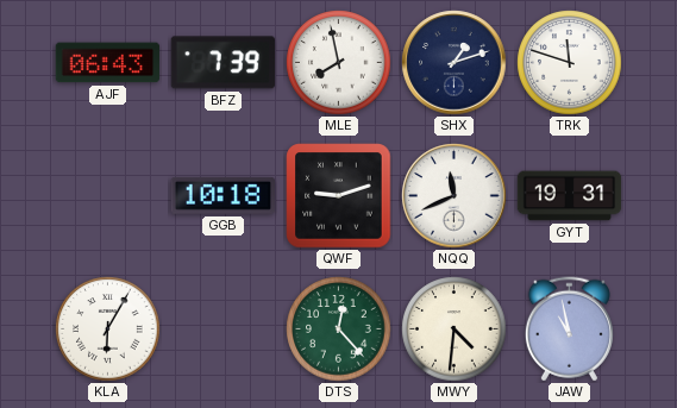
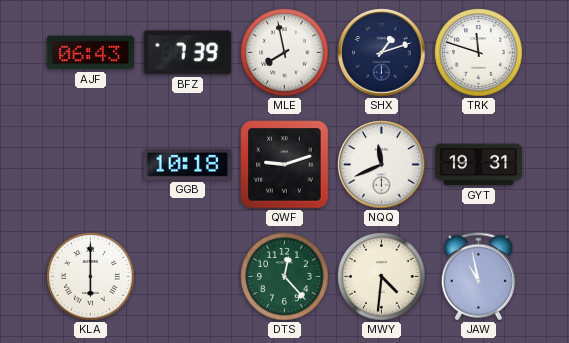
KLA: 6:05 -> 6:00
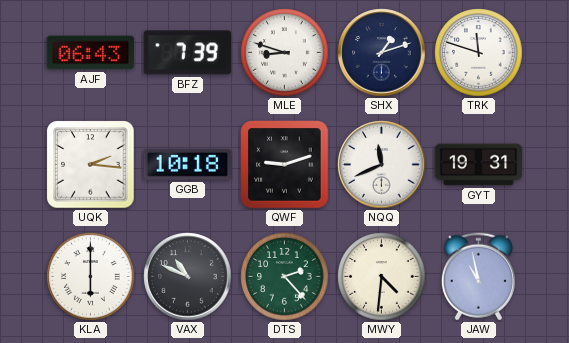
MLE: 7:58 -> 8:48
UQK: none -> 2:16
VAX: none -> 10:49
DTS: 12:23 -> 2:23
